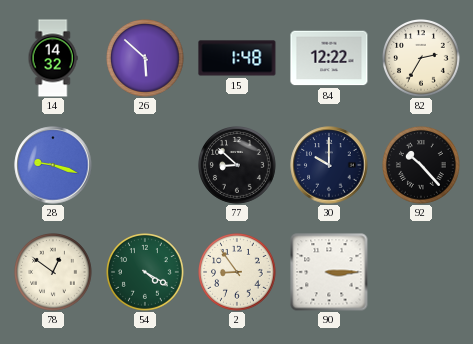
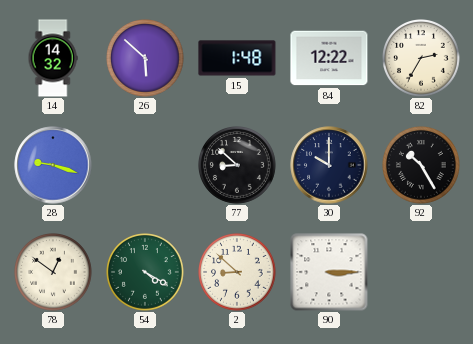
92: 10:23 -> 10:25
2: 8:54 -> 8:52
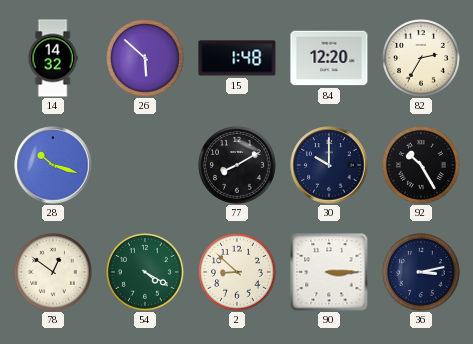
84: 12:22 -> 12:20
28: 9:18 -> 10:18
77: 8:52 -> 8:10
36: none -> 3:13
